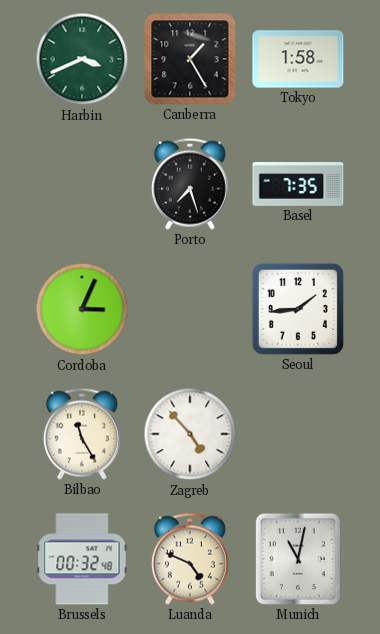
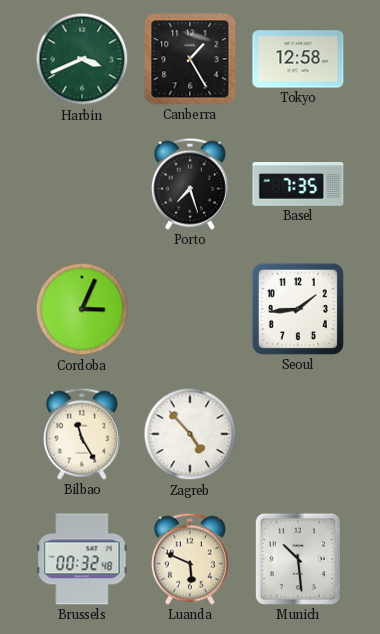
Tokyo: 1:58 -> 12:58
Luanda: 4:49 -> 5:49
Munich: 11:02 -> 10:29
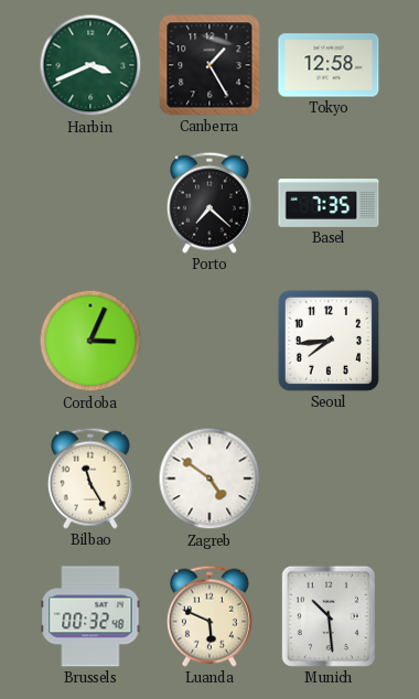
Porto: 7:27 -> 7:22
Seoul: 1:44 -> 7:44
Zagreb: 4:53 -> 4:51
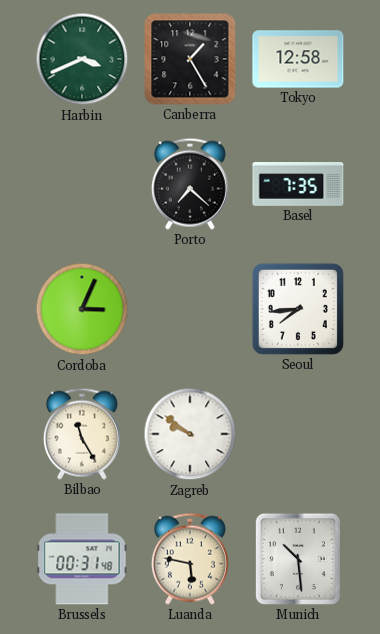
Zagreb: 4:51 -> 9:51
Brussels: 00:32 -> 00:31
Luanda: 5:49 -> 5:47
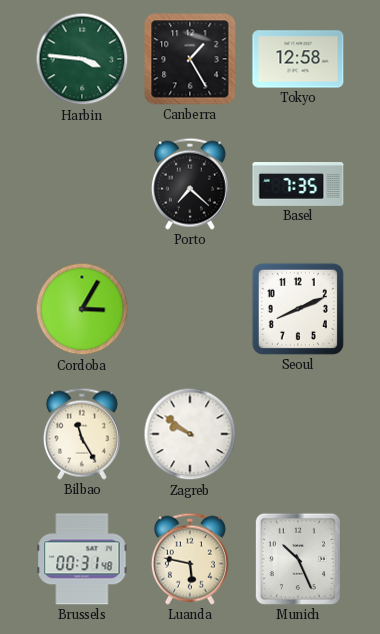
Harbin: 3:41 -> 3:46
Cordoba: 3:04 -> 3:05
Seoul: 7:44 -> 8:11
Munich: 10:29 -> 10:26
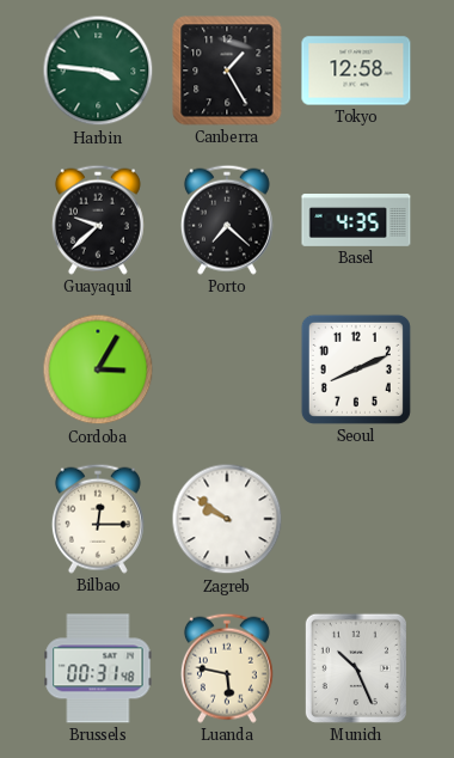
Guayaquil: none -> 9:38
Basel: 7:35 -> 4:35
Bilbao: 11:25 -> 12:15
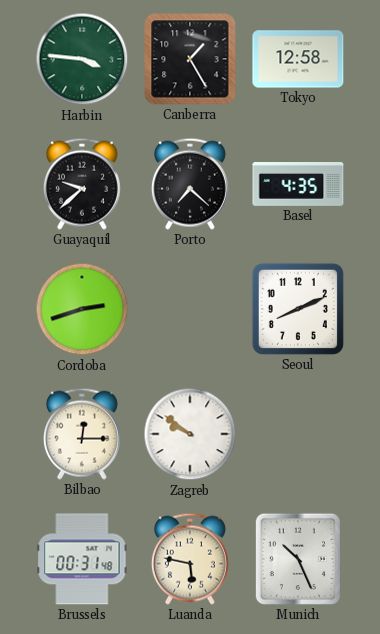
Cordoba: 3:05 -> 2:42
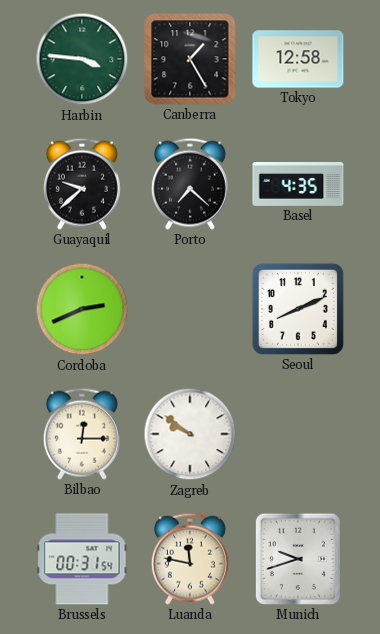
Cordoba: 2:42 -> 2:41
Brussels: 00:31:48 -> 00:31:54
Luanda: 5:47 -> 11:47
Munich: 10:26 -> 9:42
